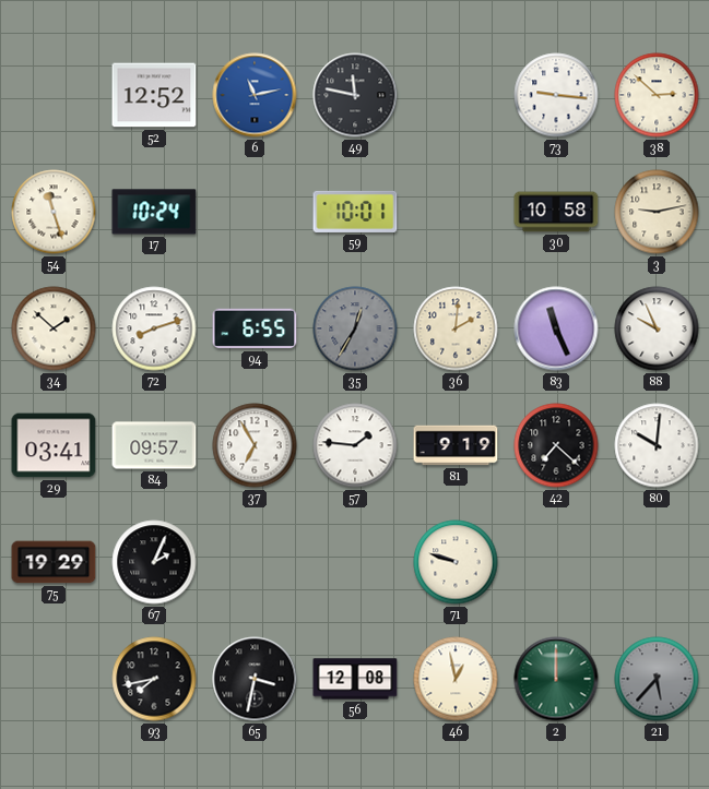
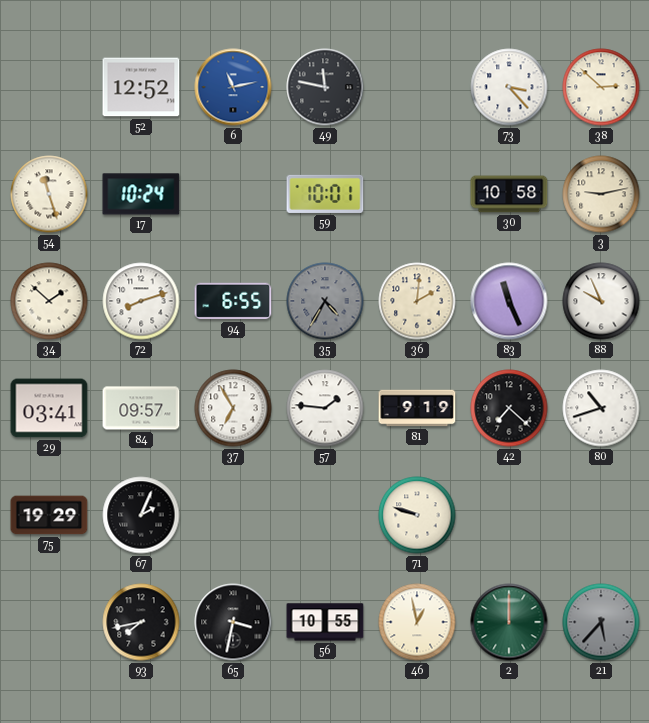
73: 9:16 -> 3:23
35: 12:35 -> 4:35
80: 10:01 -> 10:42
56: 12:08 -> 10:55
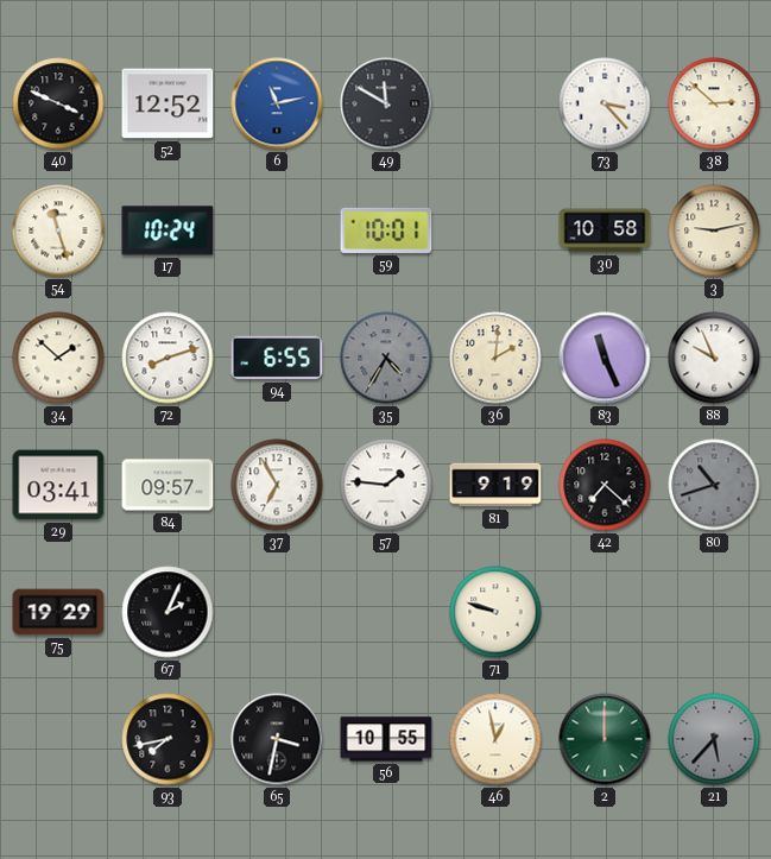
40: none -> 3:49
49: 11:47 -> 11:50
80 dial: white -> grey
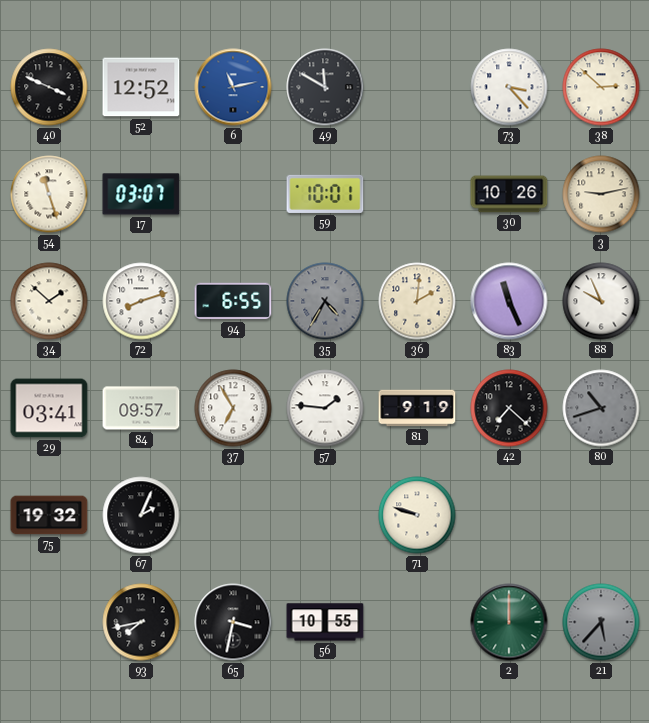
17: 10:24 -> 03:07
30: 10:58 -> 10:26
75: 19:29 -> 19:32
46: 12:58 -> none
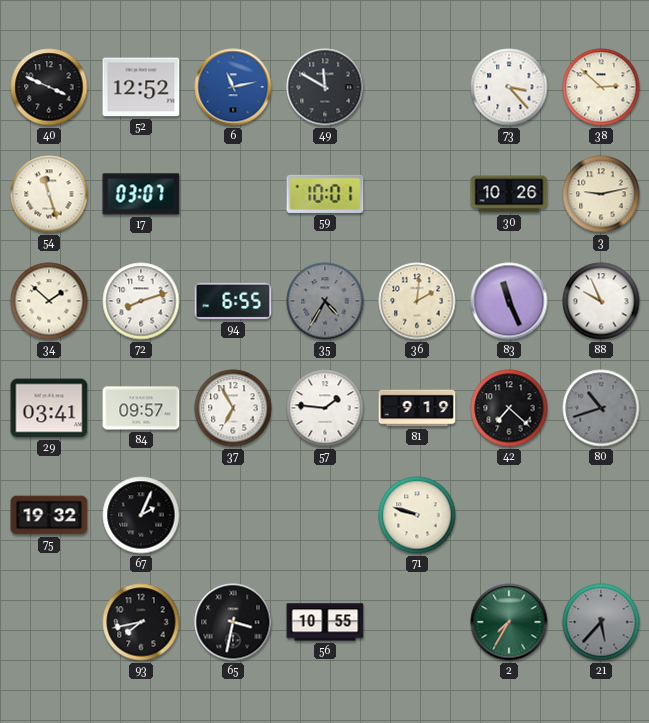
2: 12:00 -> 7:35
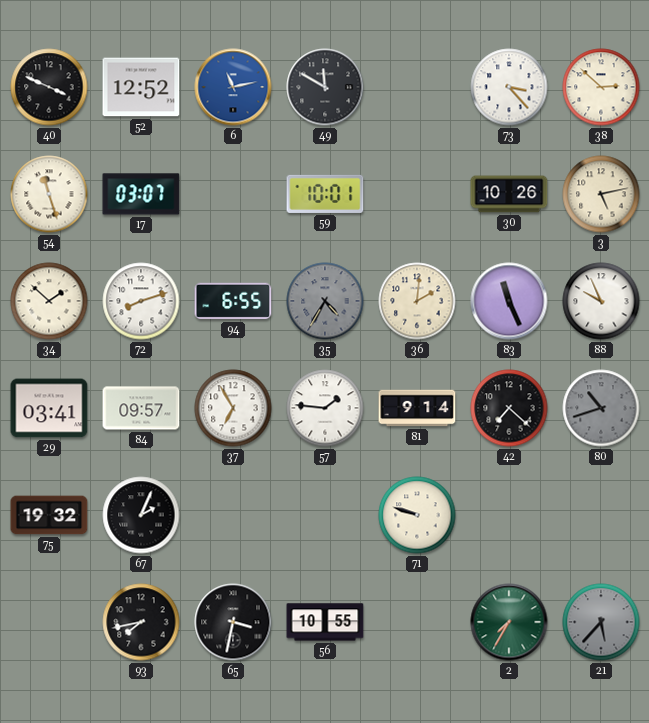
3: 9:13 -> 5:13
81: 9:19 -> 9:14
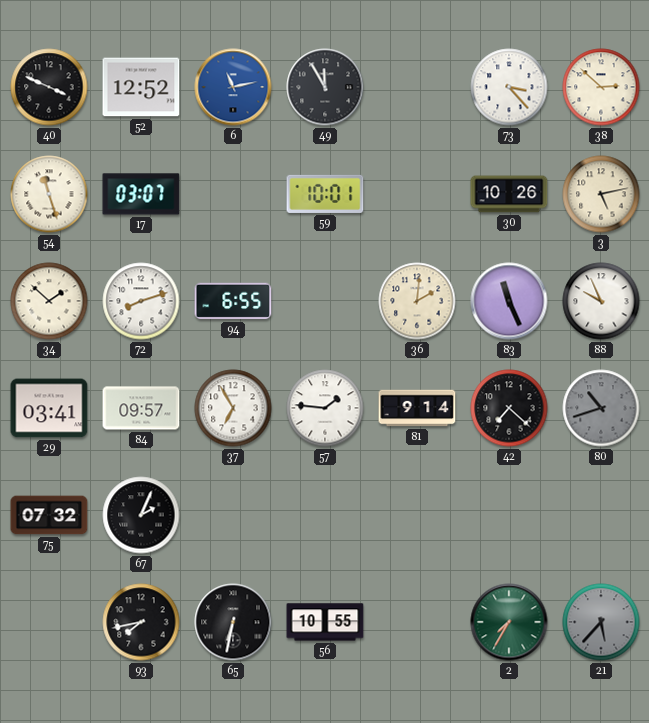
49: 11:50 -> 11:55
35: 4:35 -> none
75: 19:32 -> 07:32
71: 9:48 -> none
65: 3:32 -> 6:32
